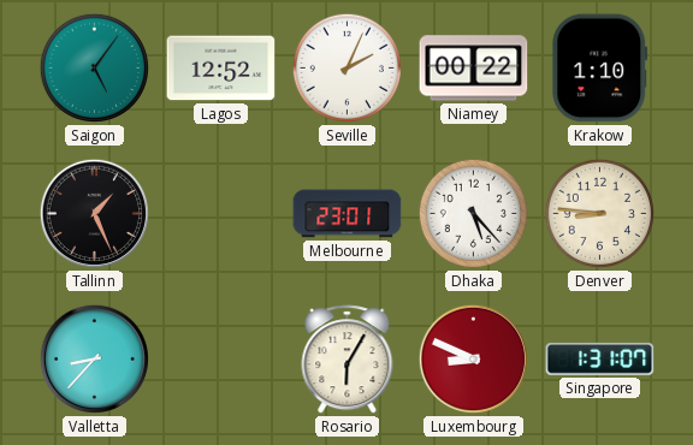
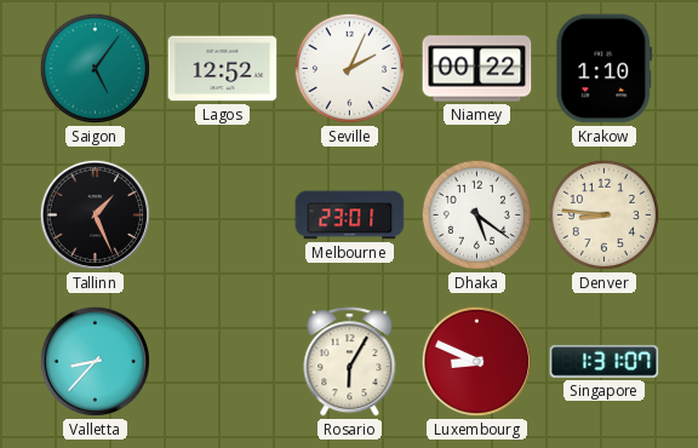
Dhaka: 5:23 -> 5:21
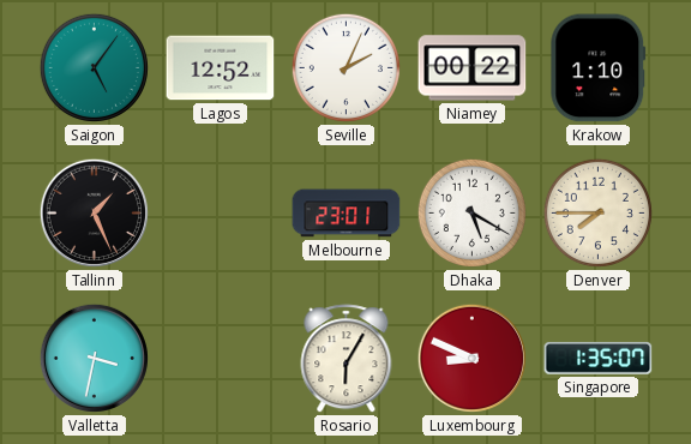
Dhaka: 5:21 -> 5:20
Denver: 8:46 -> 7:45
Valletta: 8:37 -> 3:32
Singapore: 1:31 -> 1:35
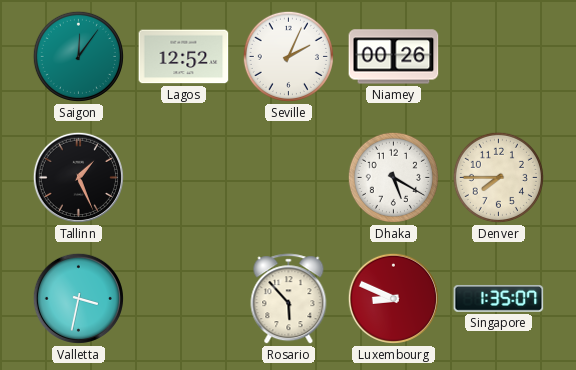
Saigon: 5:06 -> 12:06
Niamey: 00:22 -> 00:26
Krakow: 1:10 -> none
Melbourne: 23:01 -> none
Rosario: 6:05 -> 5:53
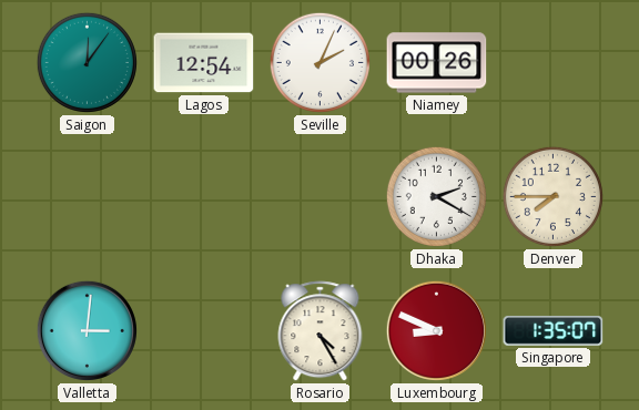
Lagos: 12:52 -> 12:54
Tallinn: 1:26 -> none
Dhaka: 5:20 -> 2:20
Valletta: 3:32 -> 3:01
Rosario: 5:53 -> 4:25
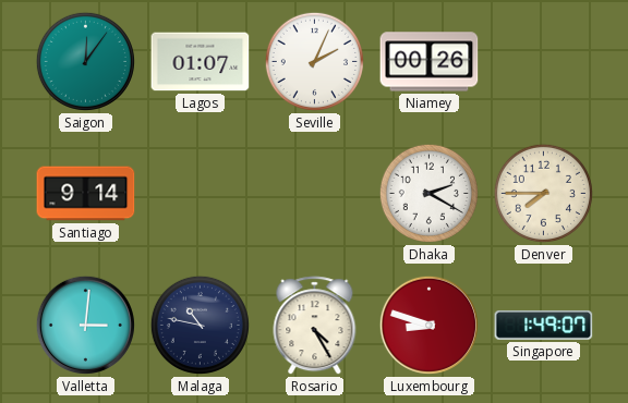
Lagos: 12:54 -> 01:07
Santiago: none -> 9:14
Malaga: none -> 10:47
Luxembourg: 8:49 -> 8:48
Singapore: 1:35 -> 1:49
